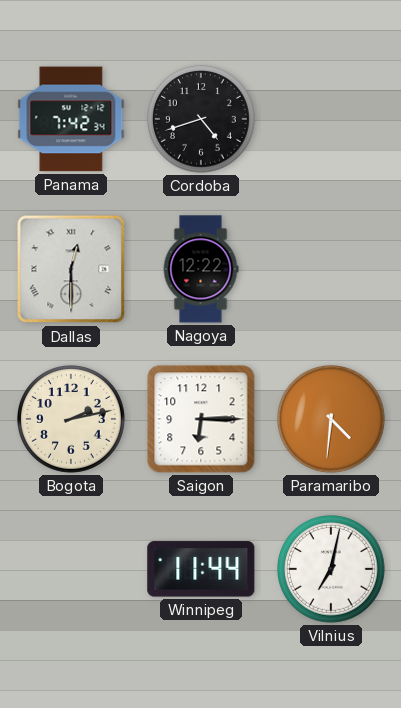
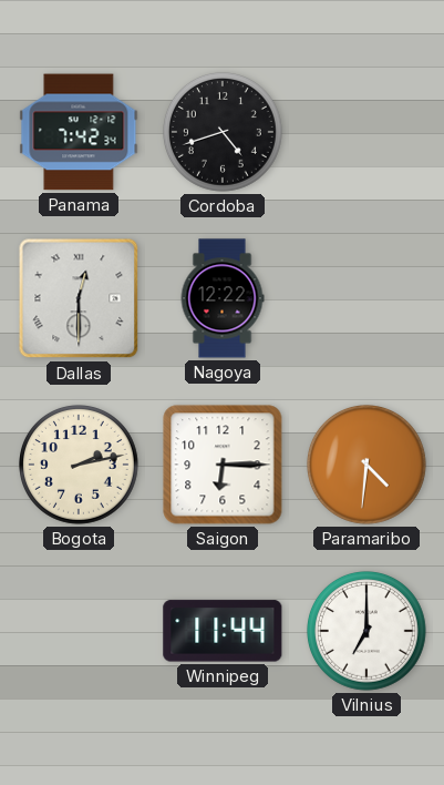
Vilnius: 7:02 -> 7:00
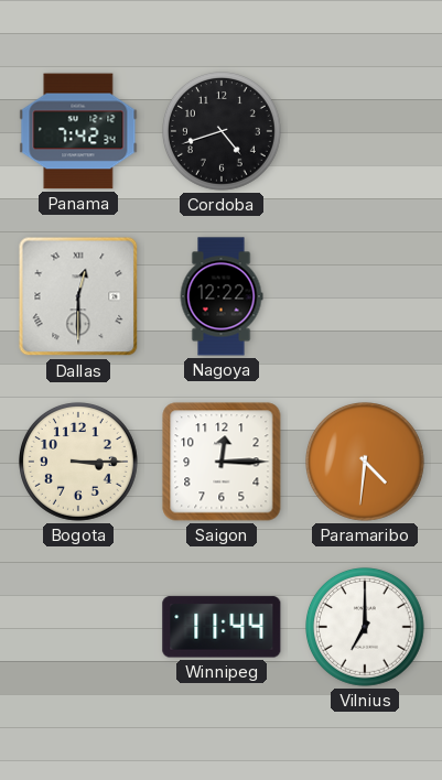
Bogota: 2:13 -> 3:15
Saigon: 6:15 -> 12:15
